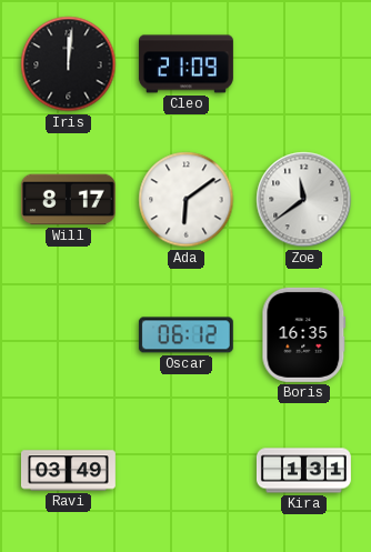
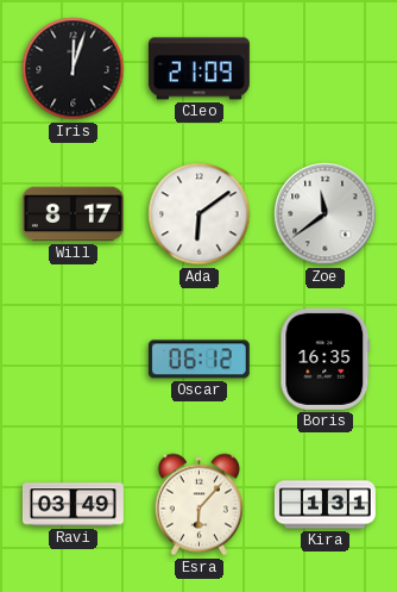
Iris: 12:01 -> 12:03
Esra: none -> 6:07
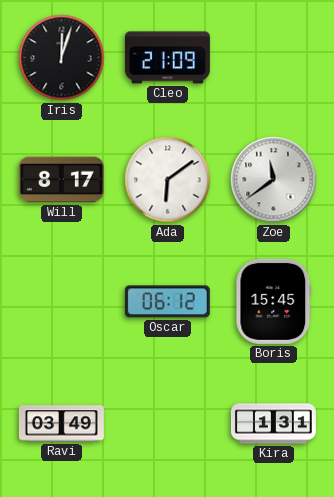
Boris: 16:35 -> 15:45
Esra: 6:07 -> none
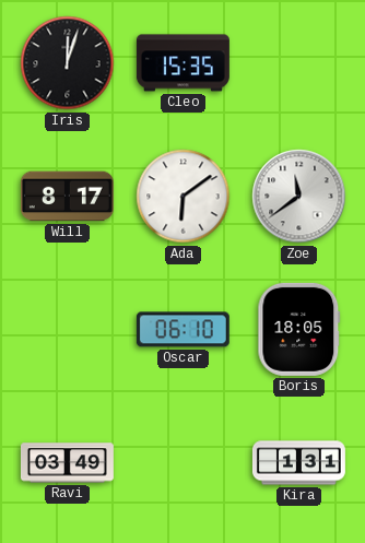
Cleo: 21:09 -> 15:35
Oscar: 06:12 -> 06:10
Boris: 15:45 -> 18:05
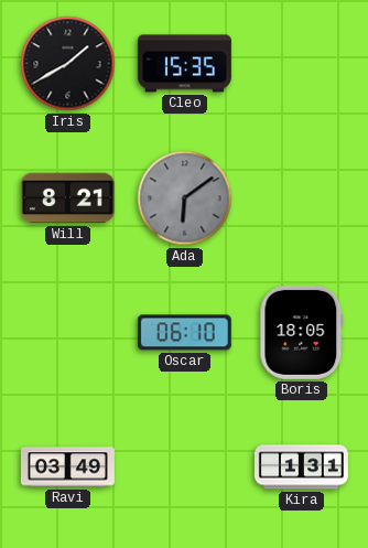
Iris: 12:03 -> 1:40
Will: 8:17 -> 8:21
Ada dial: white -> grey
Zoe: 11:39 -> none
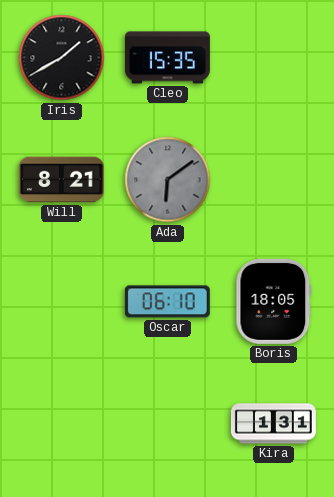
Ravi: 03:49 -> none
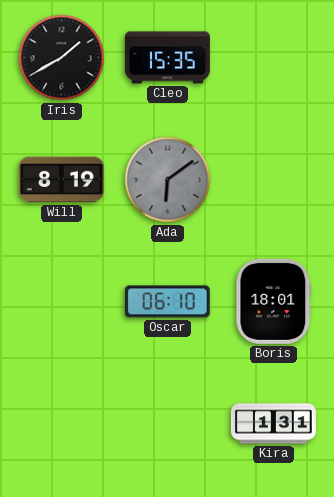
Will: 8:21 -> 8:19
Boris: 18:05 -> 18:01
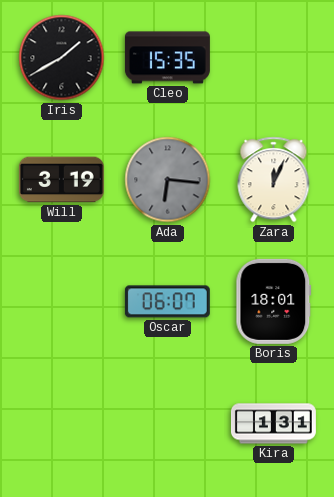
Will: 8:19 -> 3:19
Ada: 6:09 -> 6:16
Zara: none -> 12:04
Oscar: 06:10 -> 06:07
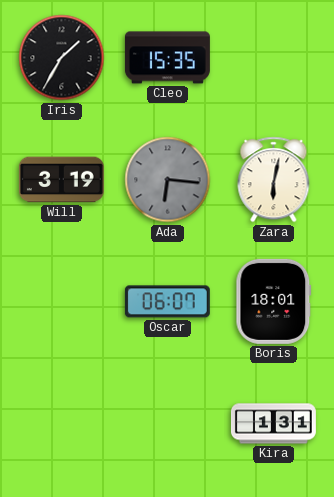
Iris: 1:40 -> 1:35
Zara: 12:04 -> 6:02
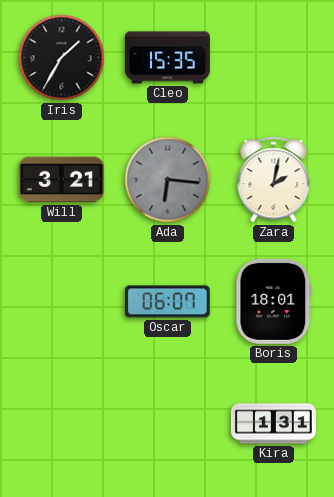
Will: 3:19 -> 3:21
Zara: 6:02 -> 2:02
